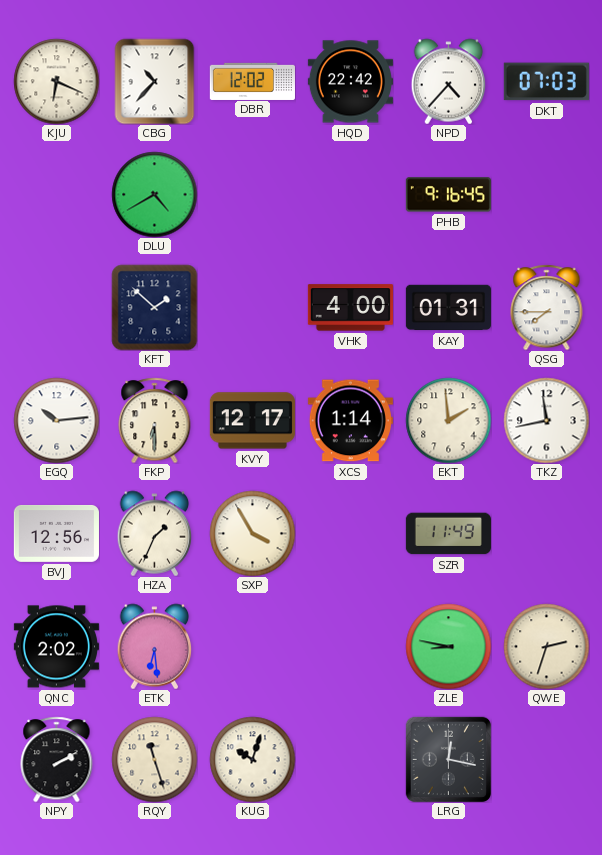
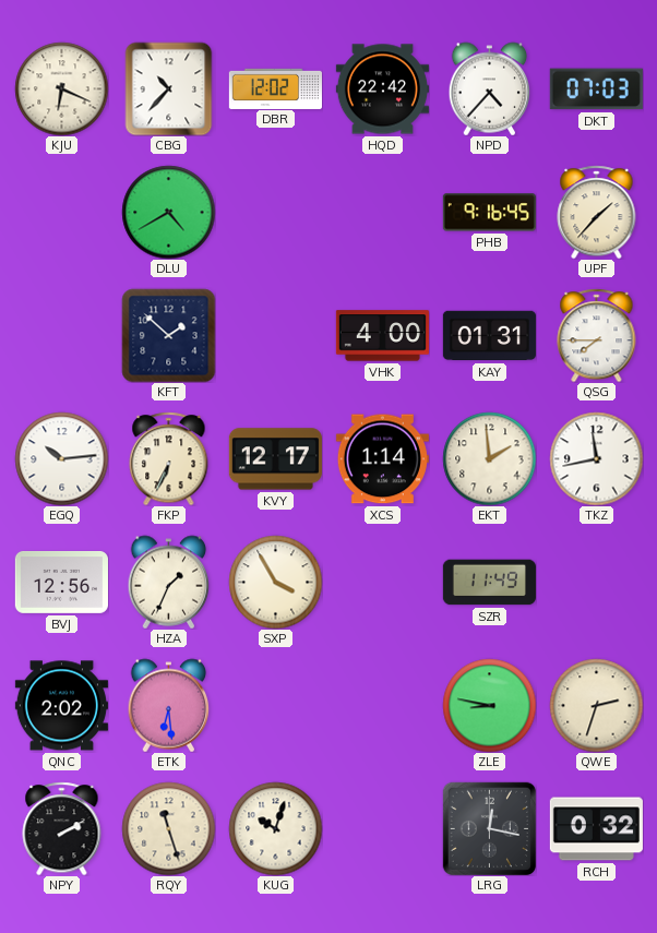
UPF: none -> 1:37
FKP: 6:30 -> 6:34
RCH: none -> 0:32
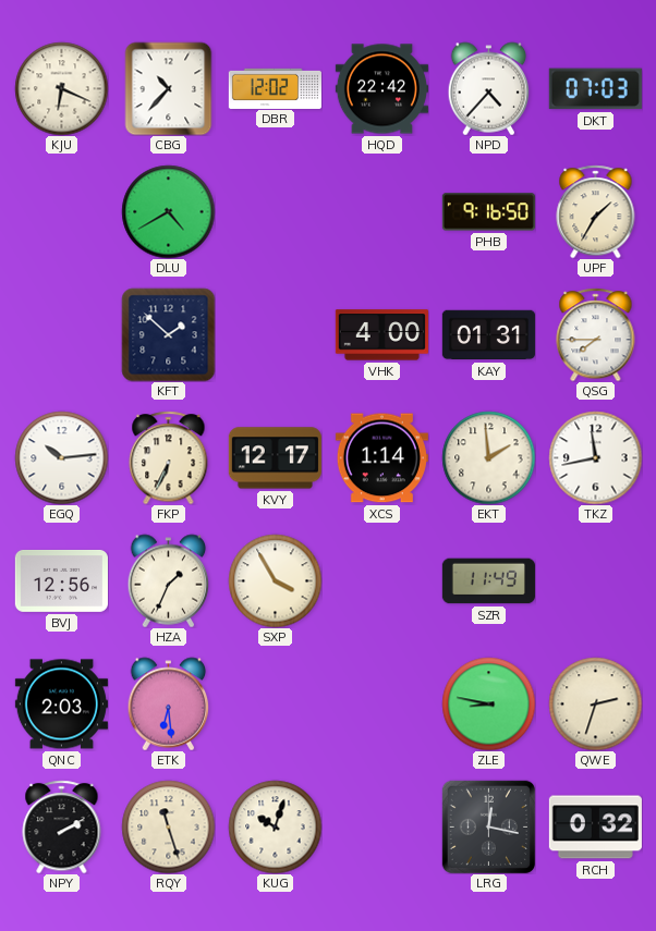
PHB: 9:16:45 -> 9:16:50
UPF: 1:37 -> 1:35
QNC: 2:02 -> 2:03
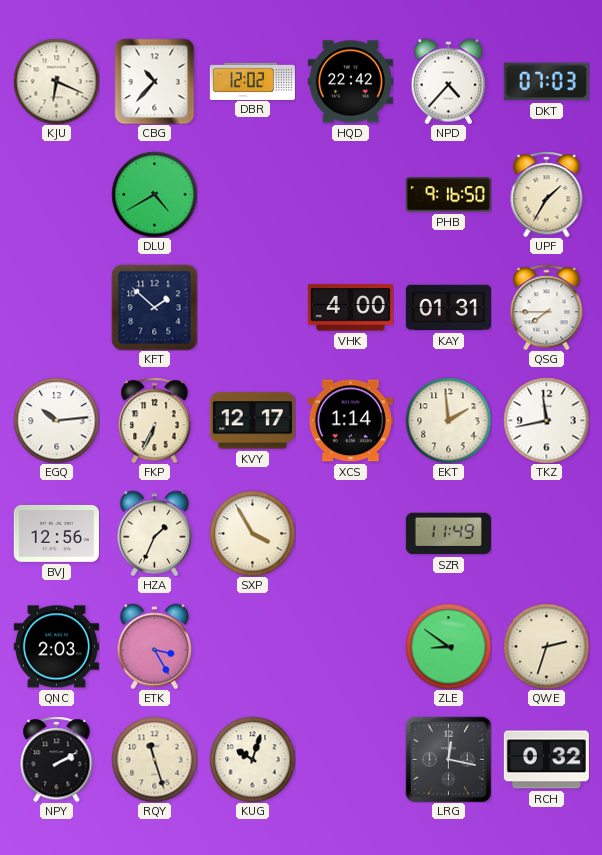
ETK: 6:29 -> 3:25
ZLE: 8:47 -> 8:51
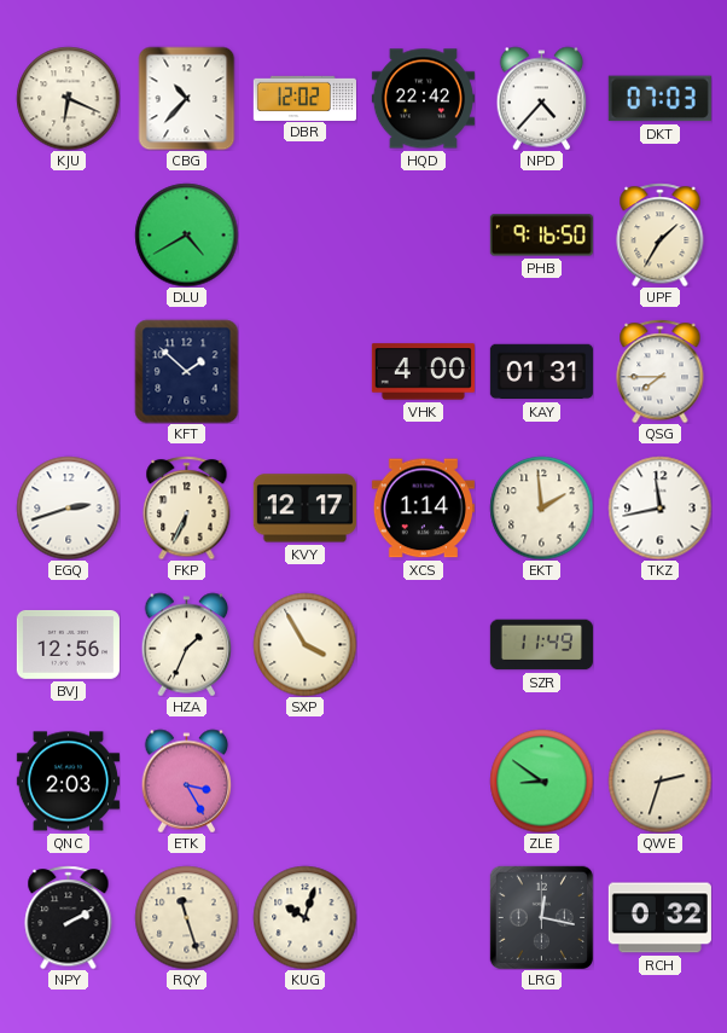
EGQ: 10:14 -> 2:42
